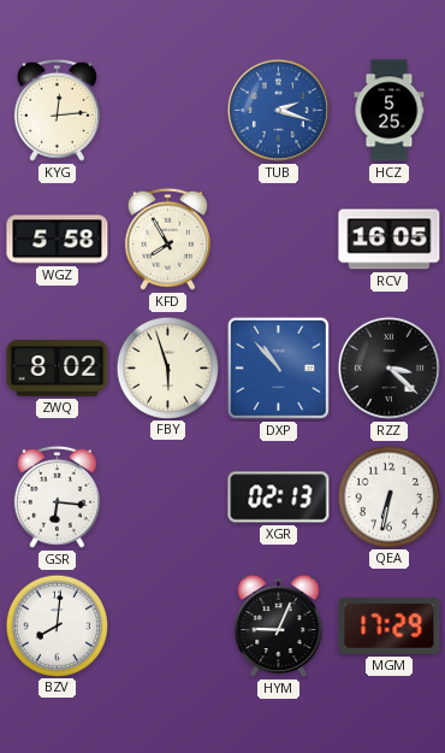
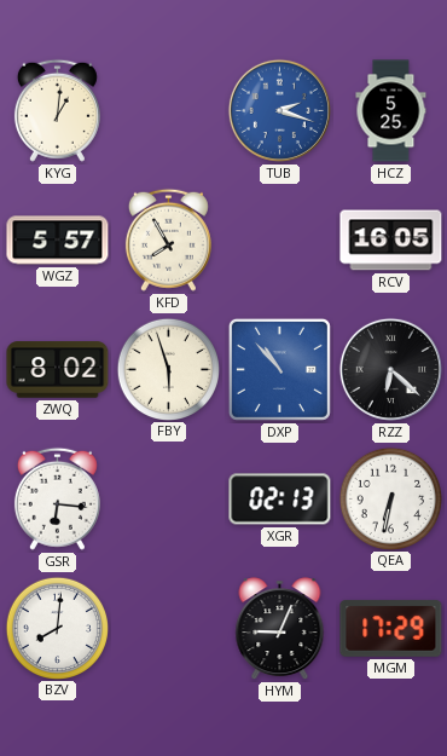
KYG: 12:14 -> 1:01
WGZ: 5:58 -> 5:57
RZZ: 3:22 -> 6:22
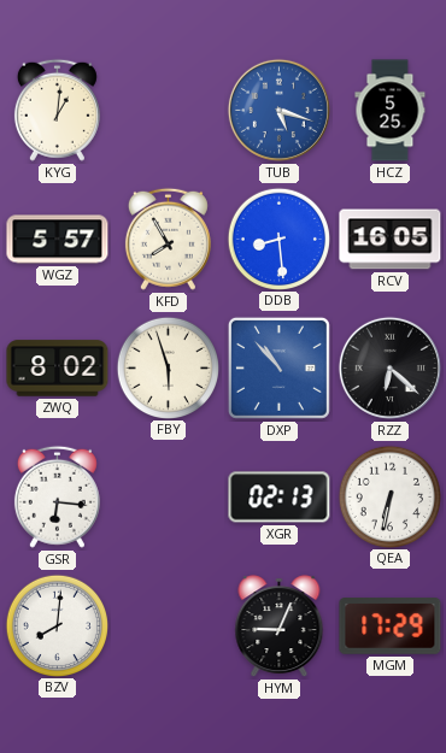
TUB: 2:18 -> 5:18
DDB: none -> 8:29
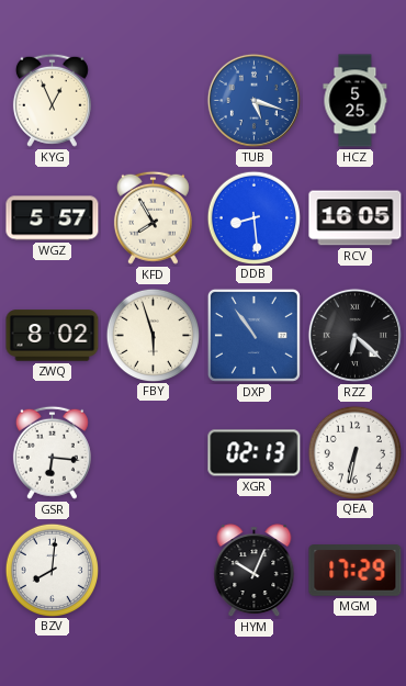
KYG: 1:01 -> 12:56
DXP: 10:53 -> 10:54
HYM: 9:04 -> 10:04
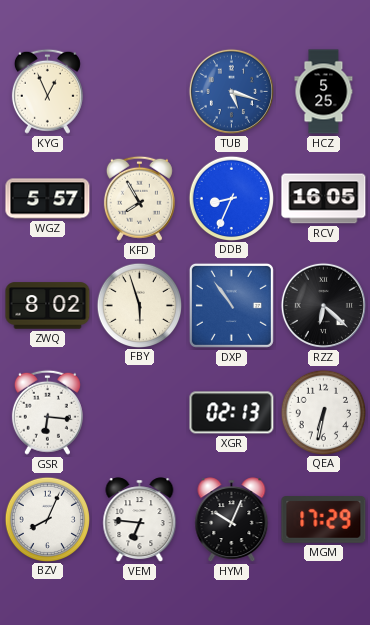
DDB: 8:29 -> 8:34
BZV: 8:01 -> 8:04
VEM: none -> 6:46
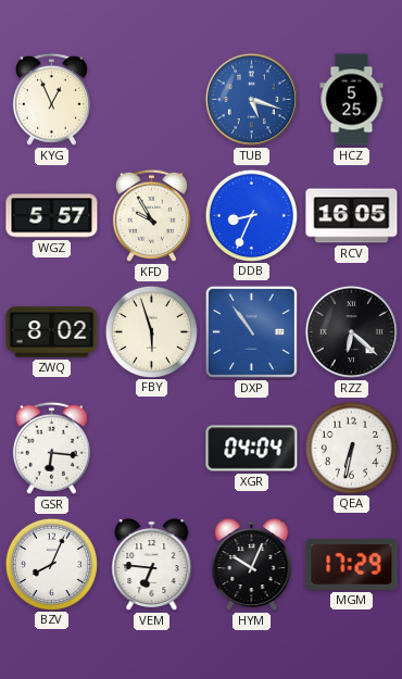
KFD: 7:55 -> 9:55
XGR: 02:13 -> 04:04
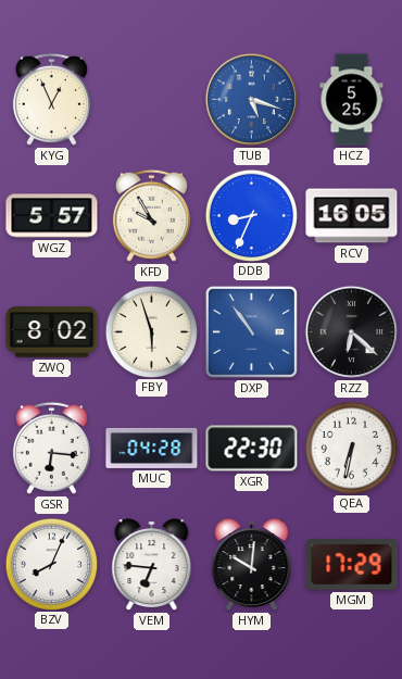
MUC: none -> 04:28
XGR: 04:04 -> 22:30
HYM: 10:04 -> 10:01
